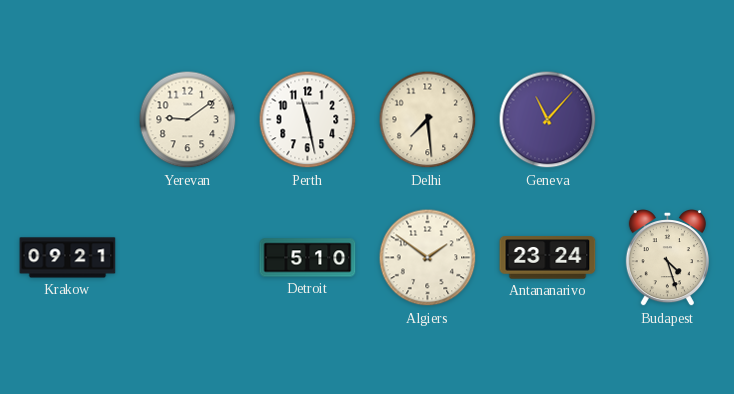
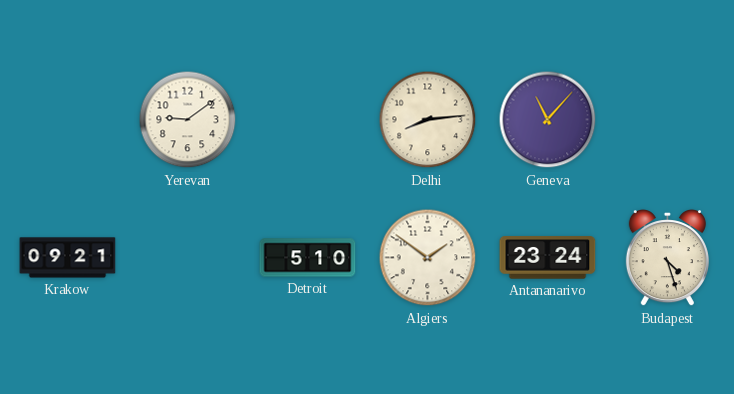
Perth: 11:28 -> none
Delhi: 7:29 -> 8:14
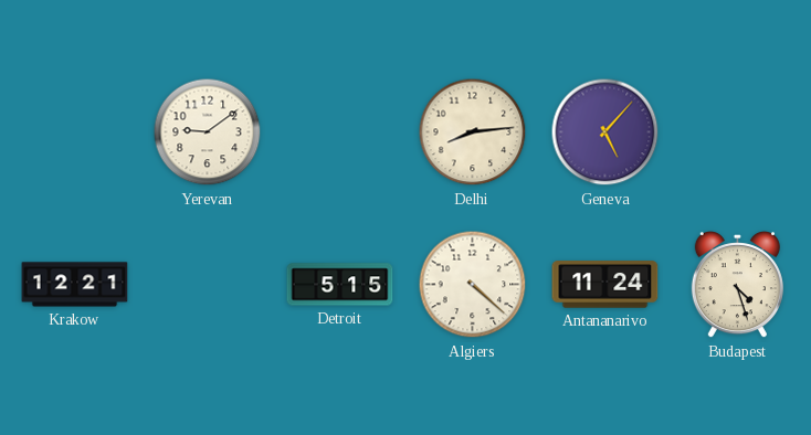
Geneva: 11:07 -> 5:07
Krakow: 09:21 -> 12:21
Detroit: 5:10 -> 5:15
Algiers: 1:51 -> 4:22
Antananarivo: 23:24 -> 11:24
